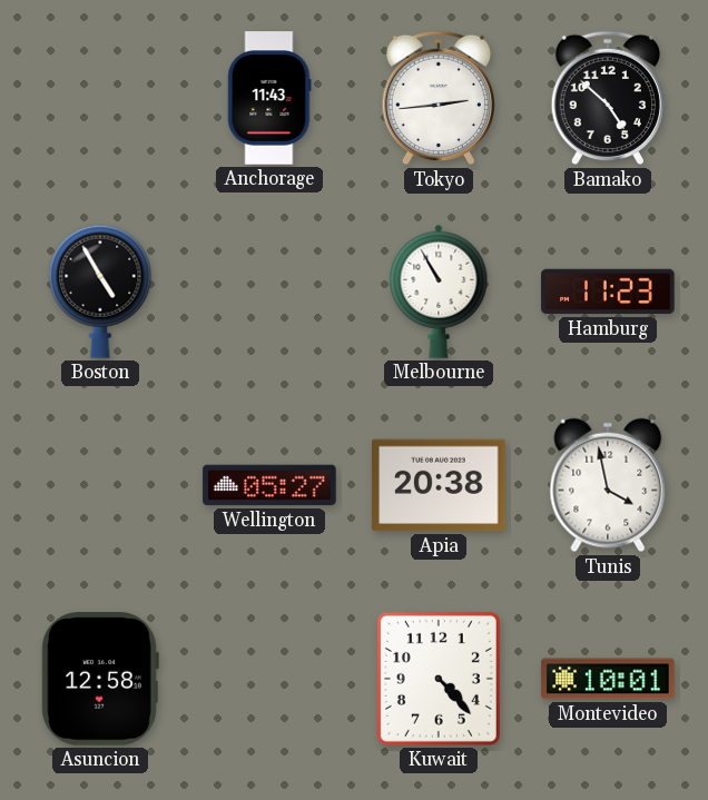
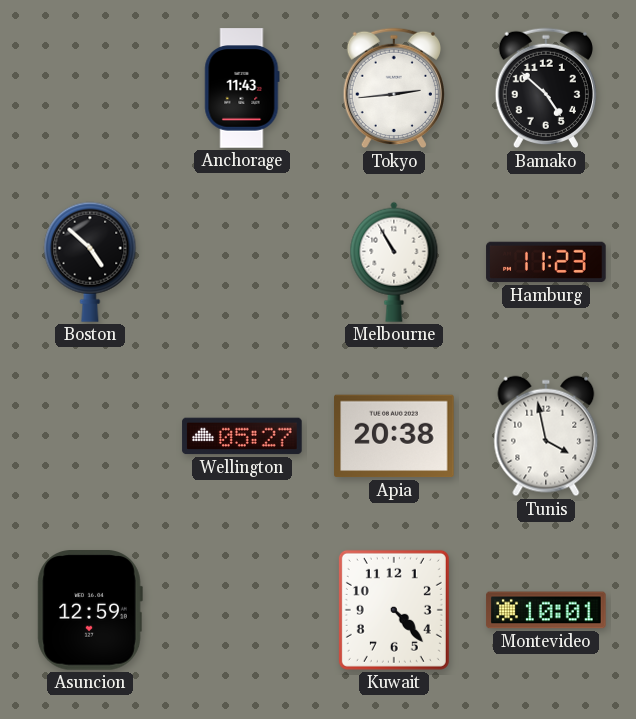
Boston: 4:55 -> 4:52
Asuncion: 12:58 -> 12:59
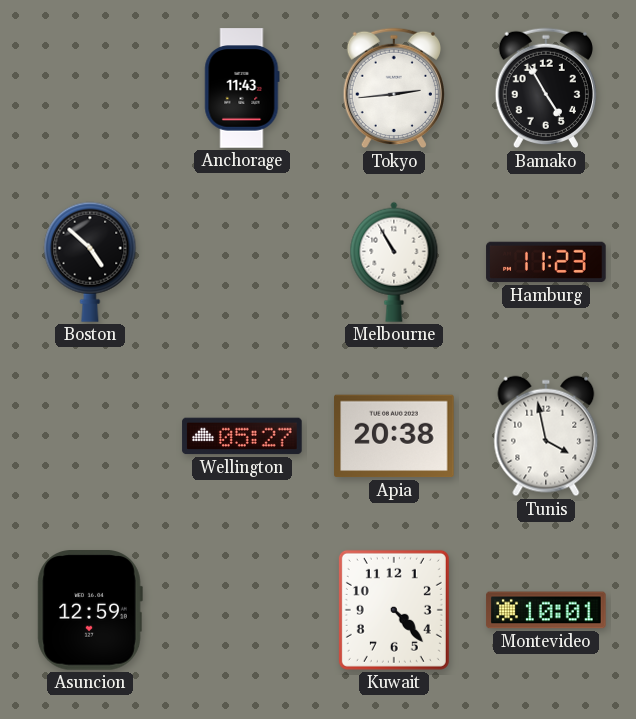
Bamako: 4:52 -> 4:55
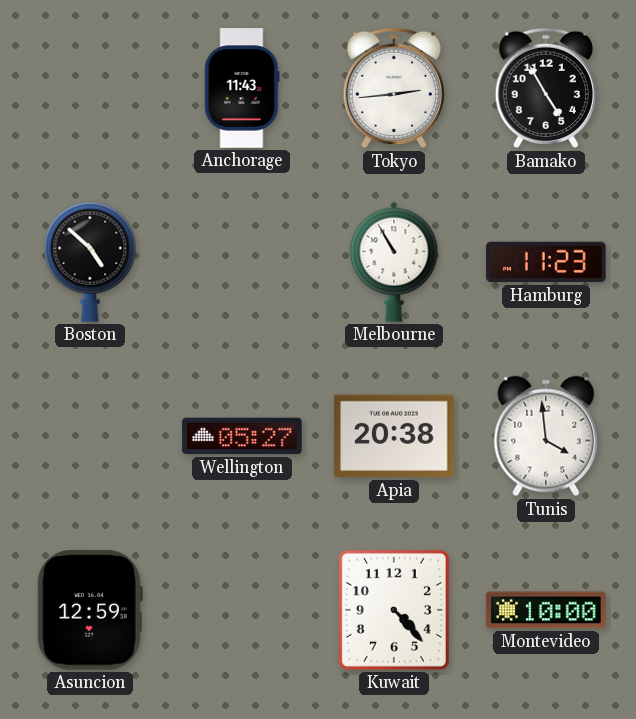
Tunis: 3:58 -> 3:59
Montevideo: 10:01 -> 10:00
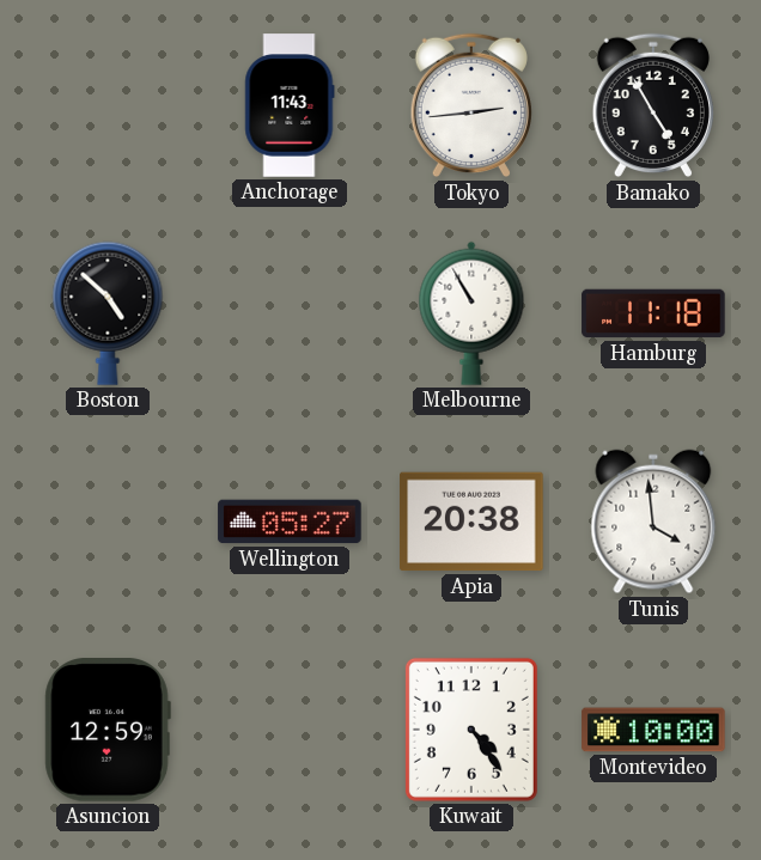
Hamburg: 11:23 -> 11:18
Kuwait: 4:23 -> 4:24
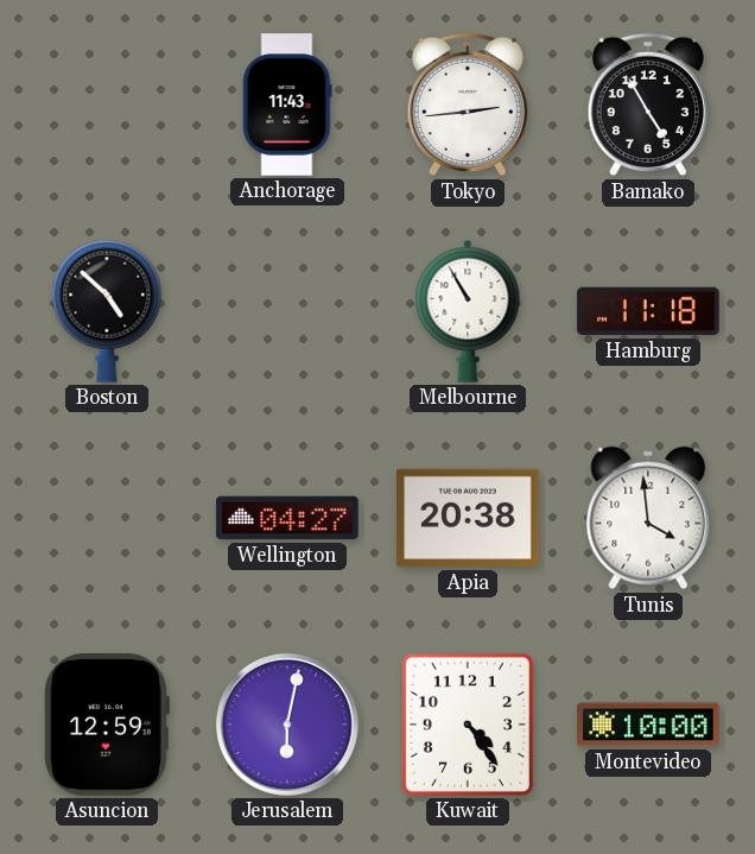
Wellington: 05:27 -> 04:27
Jerusalem: none -> 6:02
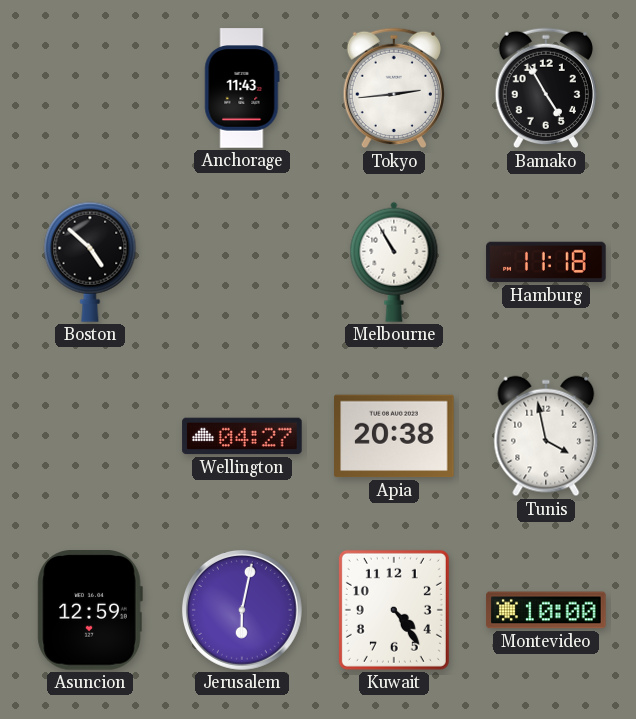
Tunis: 3:59 -> 3:58
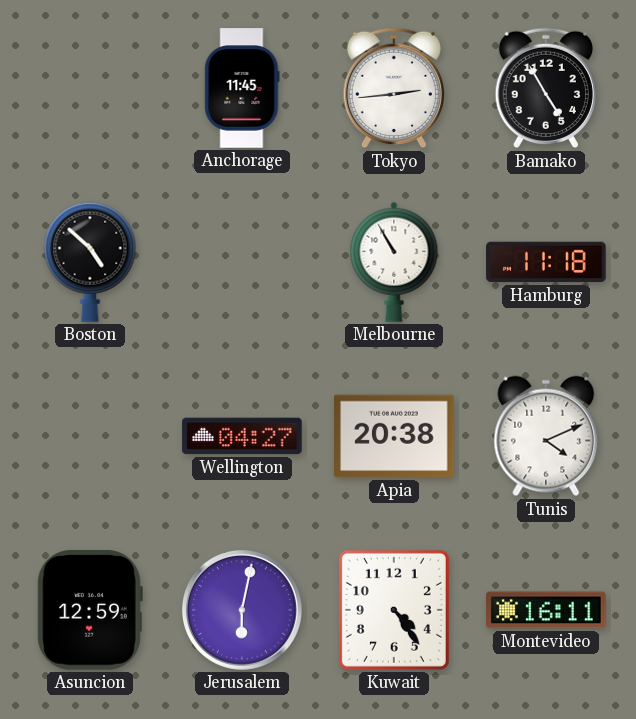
Anchorage: 11:43 -> 11:45
Tunis: 3:58 -> 4:11
Montevideo: 10:00 -> 16:11
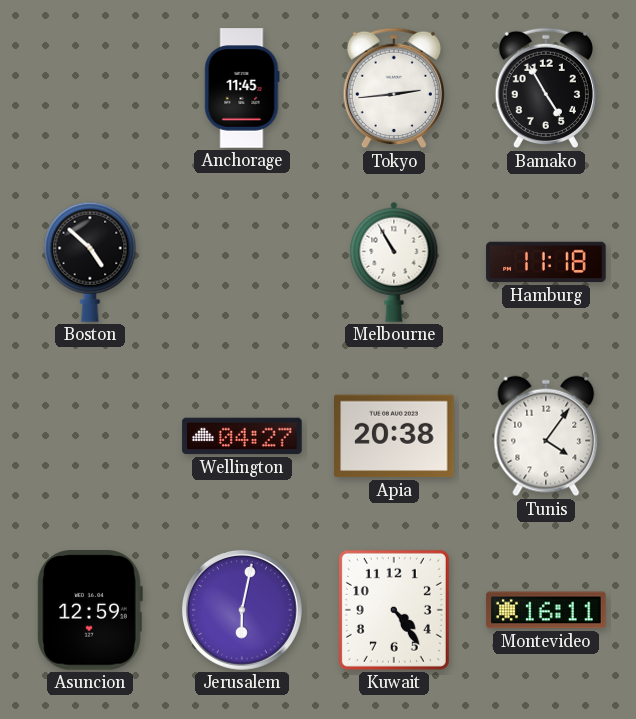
Tunis: 4:11 -> 4:06
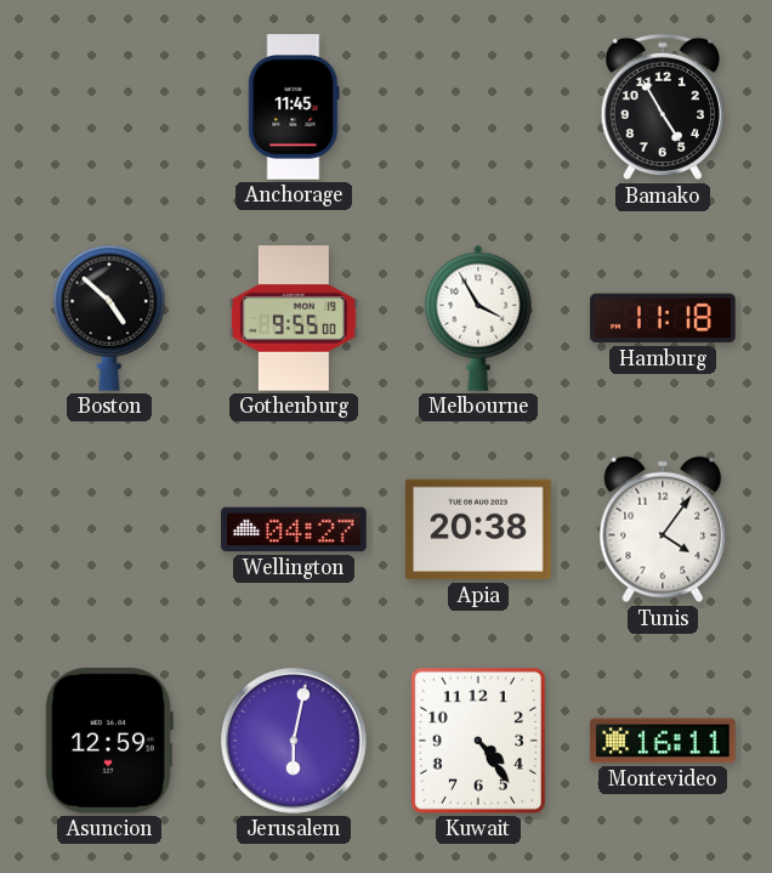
Tokyo: 2:44 -> none
Gothenburg: none -> 9:55
Melbourne: 10:55 -> 3:55
